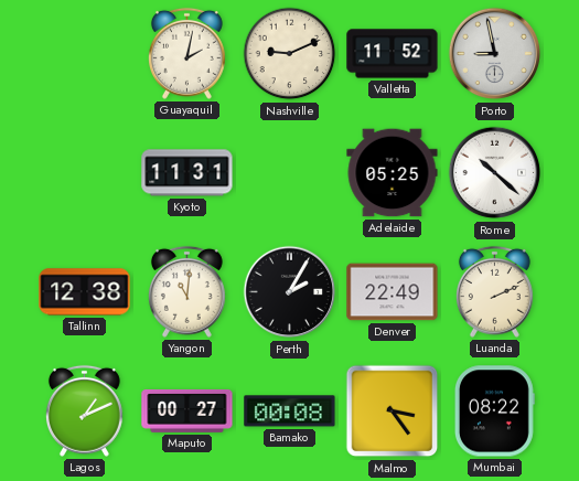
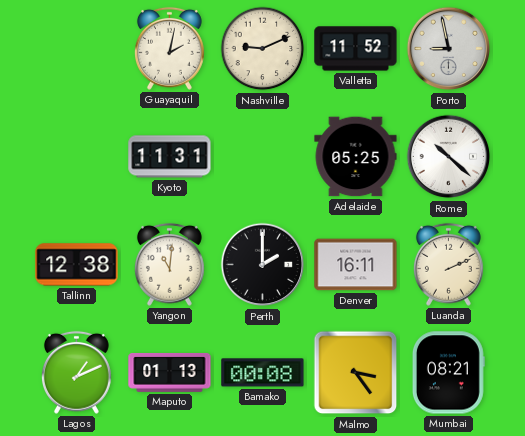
Perth: 2:05 -> 2:00
Denver: 22:49 -> 16:11
Maputo: 00:27 -> 01:13
Mumbai: 08:22 -> 08:21
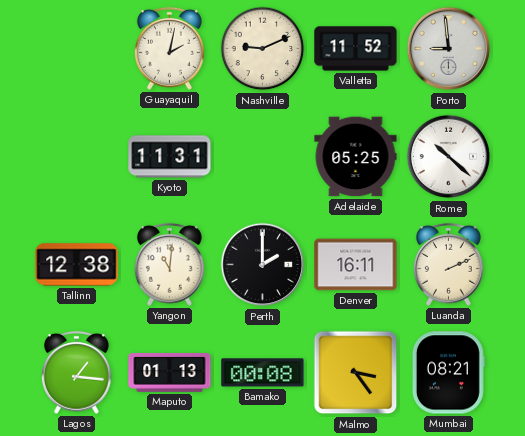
Porto: 8:58 -> 8:59
Lagos: 1:11 -> 1:16
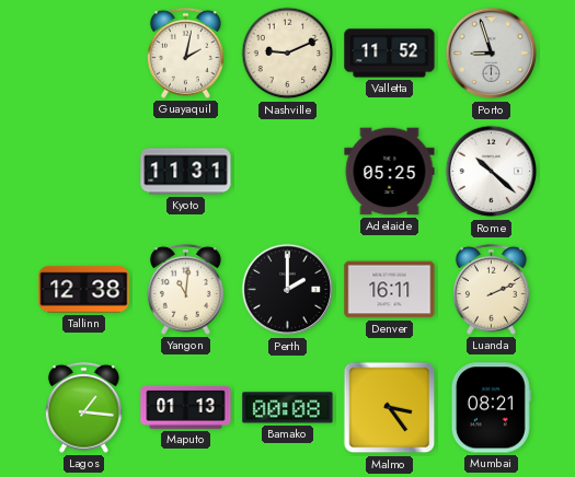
Porto: 8:59 -> 8:57
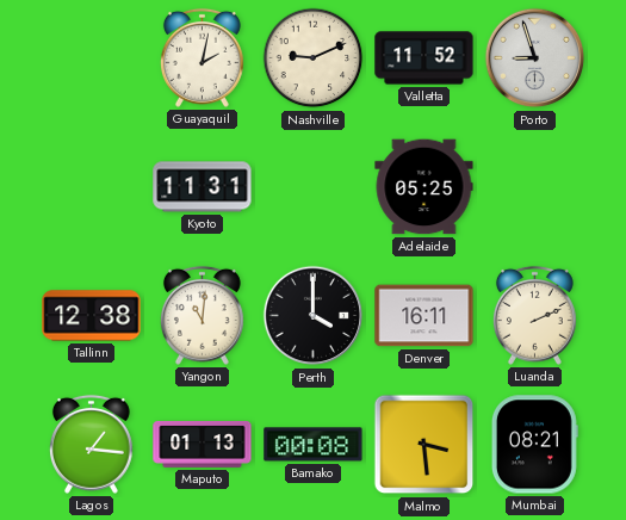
Rome: 10:22 -> none
Perth: 2:00 -> 4:00
Malmo: 3:24 -> 3:29
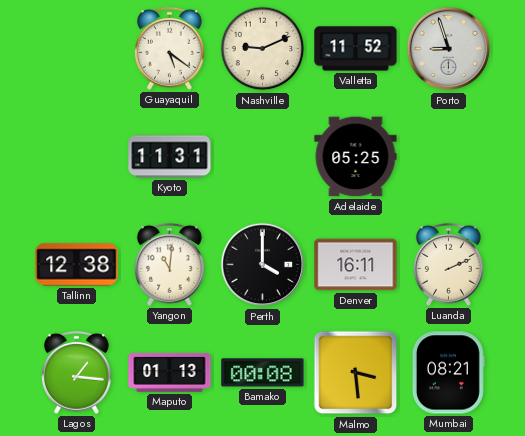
Guayaquil: 2:02 -> 5:21
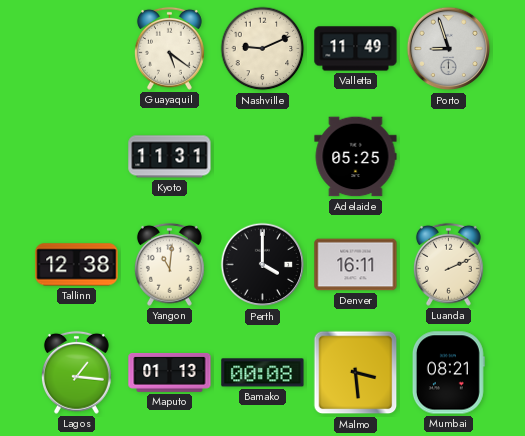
Valletta: 11:52 -> 11:49
